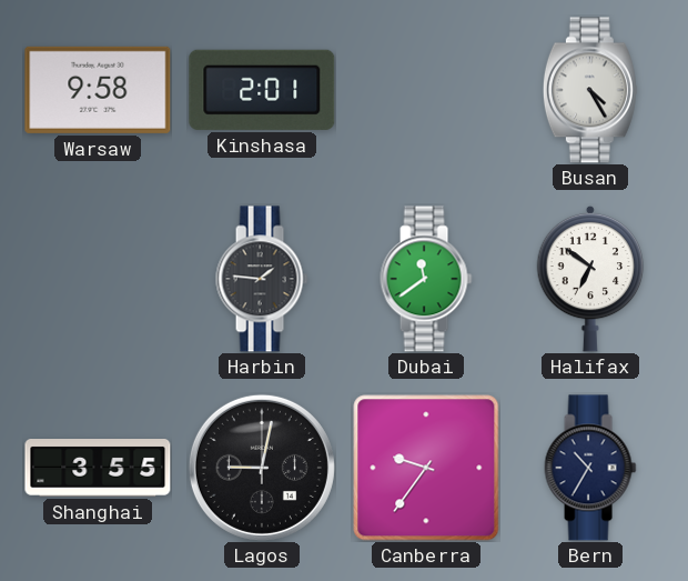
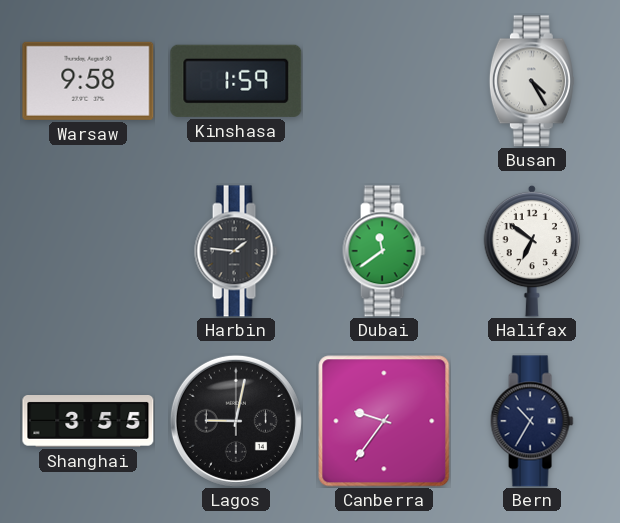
Kinshasa: 2:01 -> 1:59
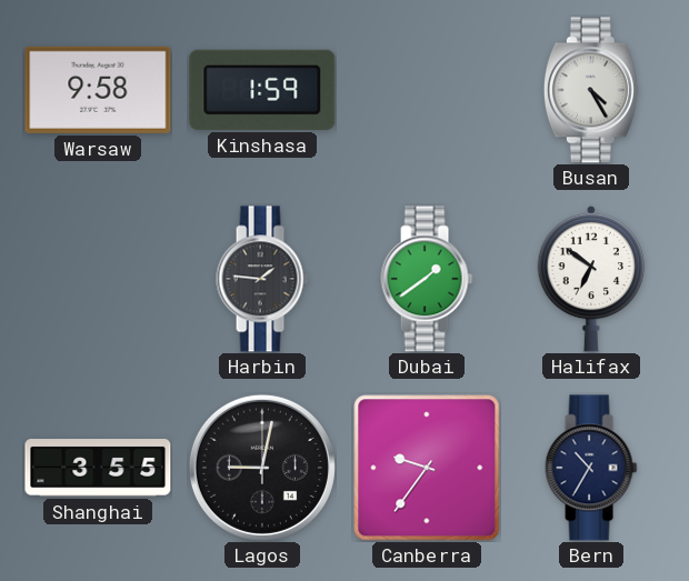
Dubai: 11:39 -> 1:39
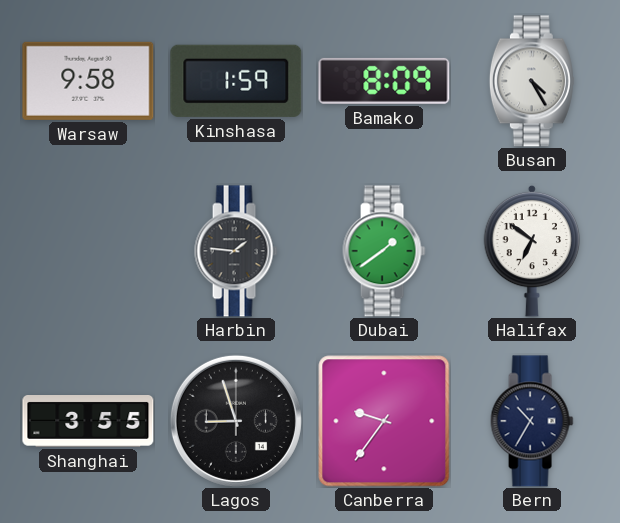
Bamako: none -> 8:09
Lagos: 9:02 -> 8:57
